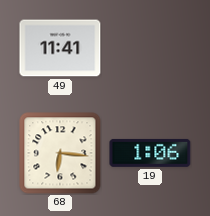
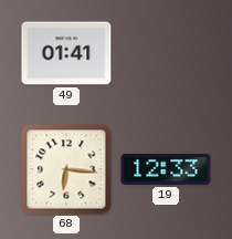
49: 11:41 -> 01:41
19: 1:06 -> 12:33
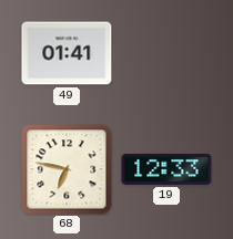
68: 6:16 -> 6:47
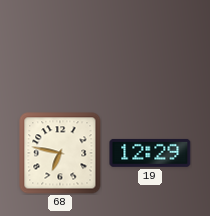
49: 01:41 -> none
19: 12:33 -> 12:29
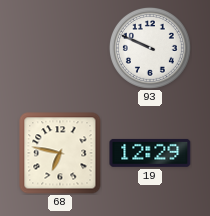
93: none -> 9:49
